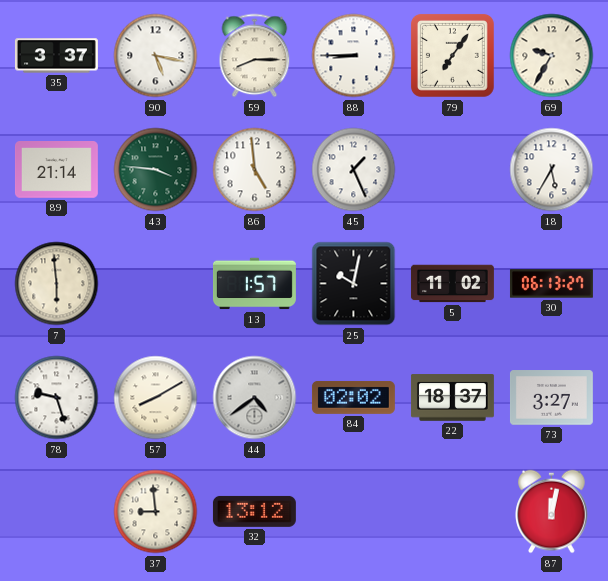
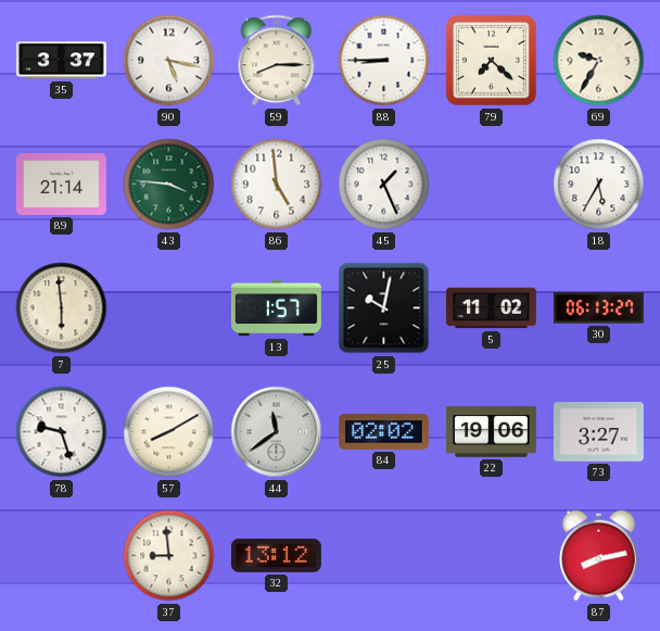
79: 7:06 -> 7:22
44: 4:39 -> 11:39
22: 18:37 -> 19:06
87: 12:02 -> 8:13
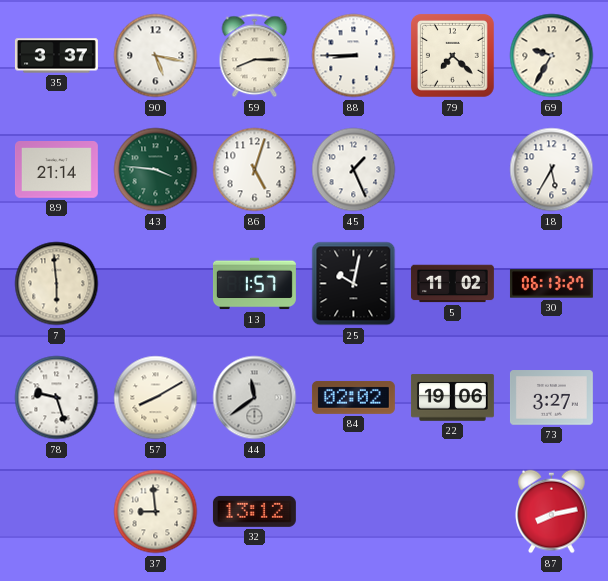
86: 4:59 -> 5:03
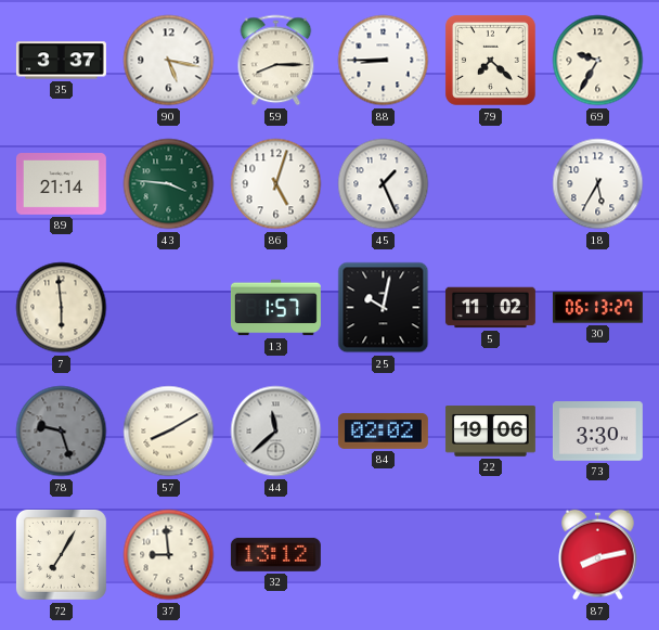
78 dial: white -> grey
44: 11:39 -> 11:38
73: 3:27 -> 3:30
72: none -> 7:05
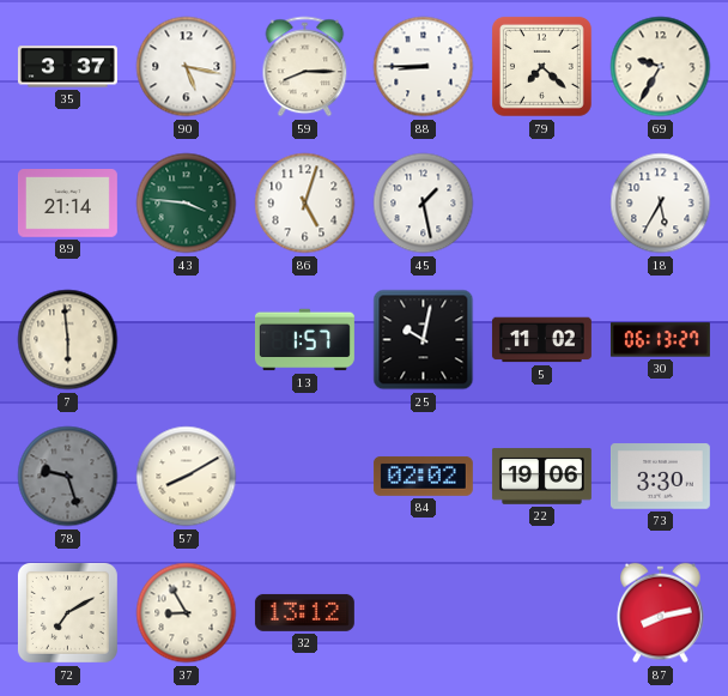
45: 1:26 -> 1:28
44: 11:38 -> none
72: 7:05 -> 7:10
37: 8:59 -> 8:55
